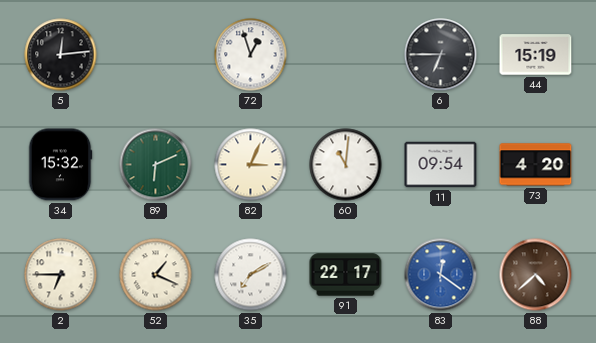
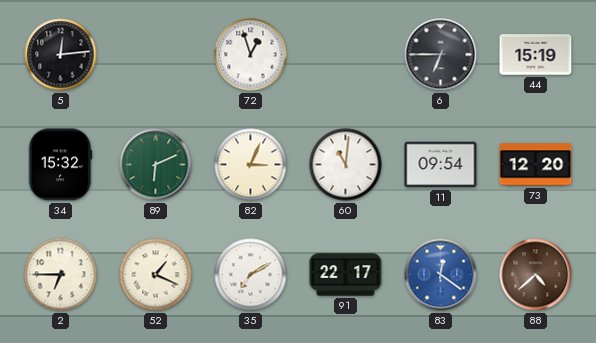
73: 4:20 -> 12:20
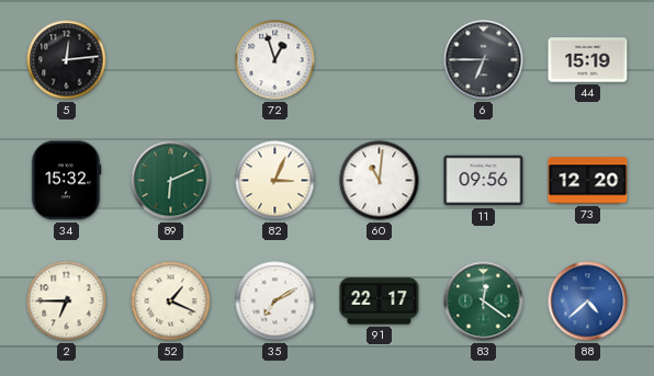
11: 09:54 -> 09:56
83 dial: blue -> green
88 dial: brown -> blue
